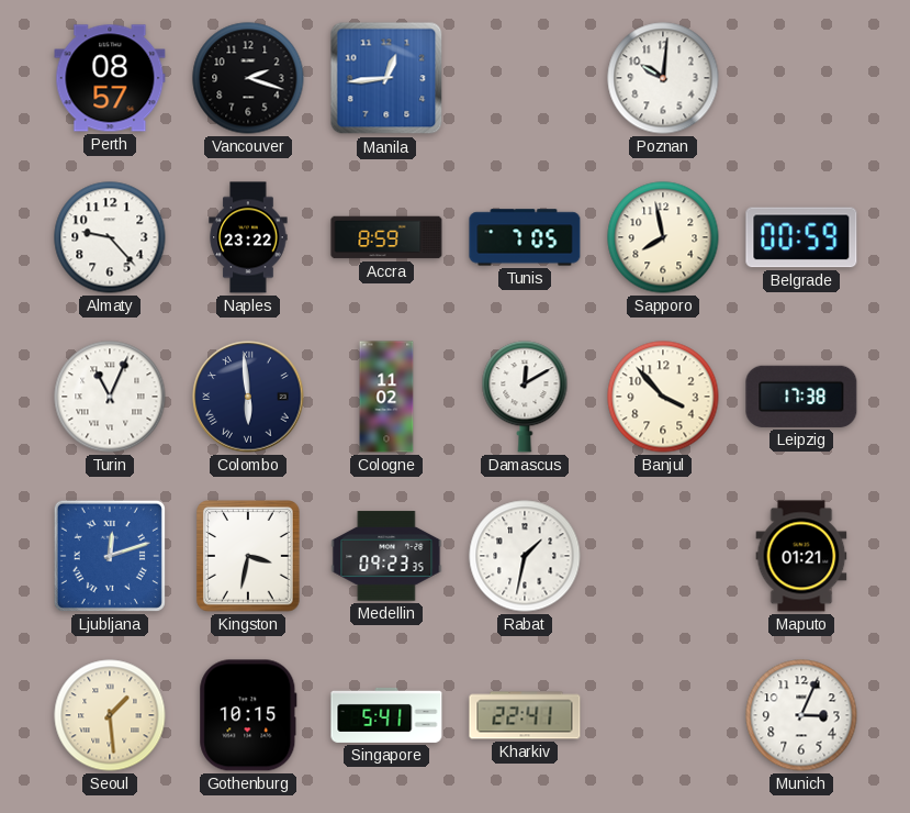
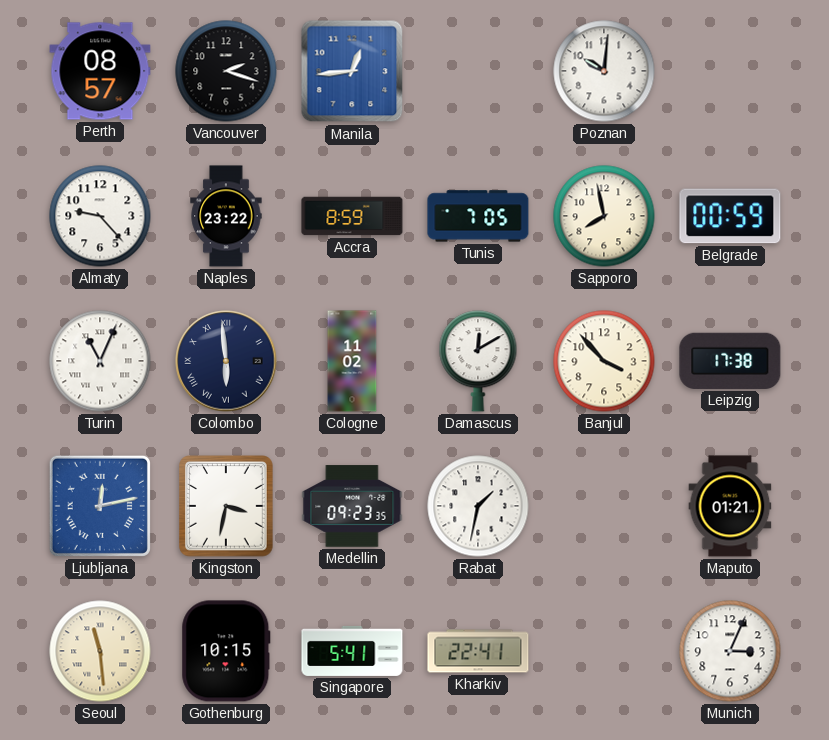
Ljubljana: 12:12 -> 12:13
Seoul: 1:29 -> 11:29
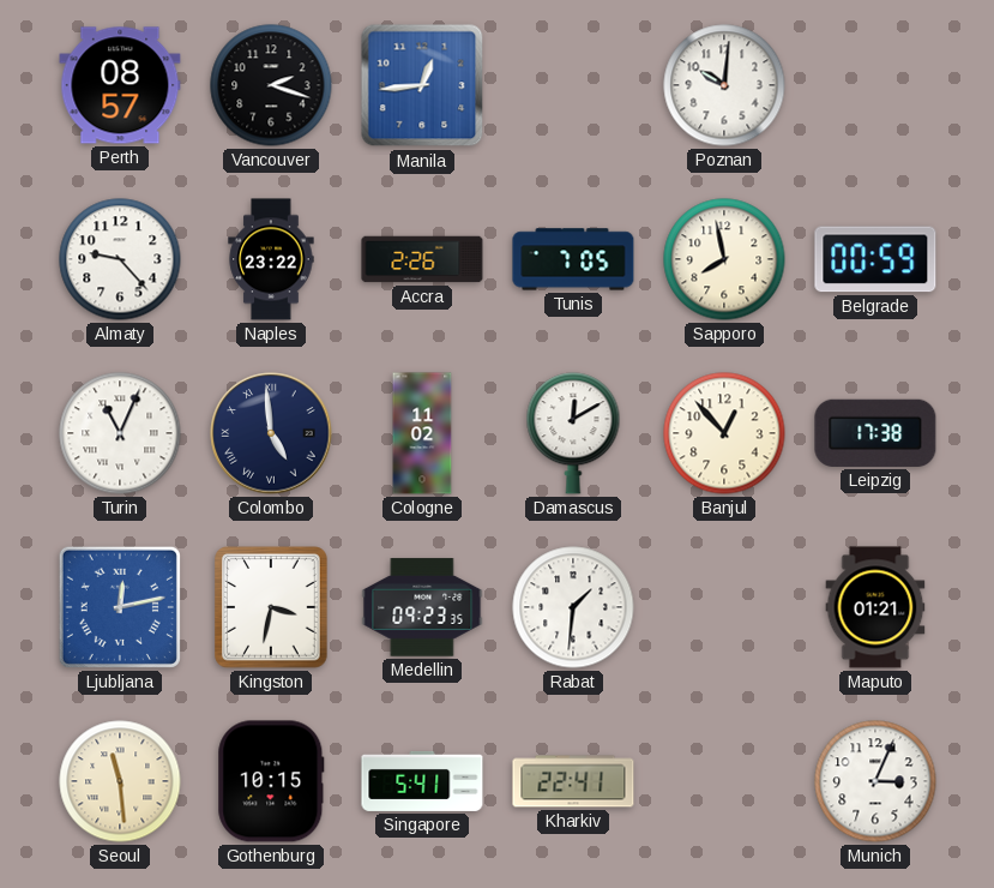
Accra: 8:59 -> 2:26
Colombo: 5:59 -> 4:59
Banjul: 3:53 -> 12:53
Rabat: 1:32 -> 1:31
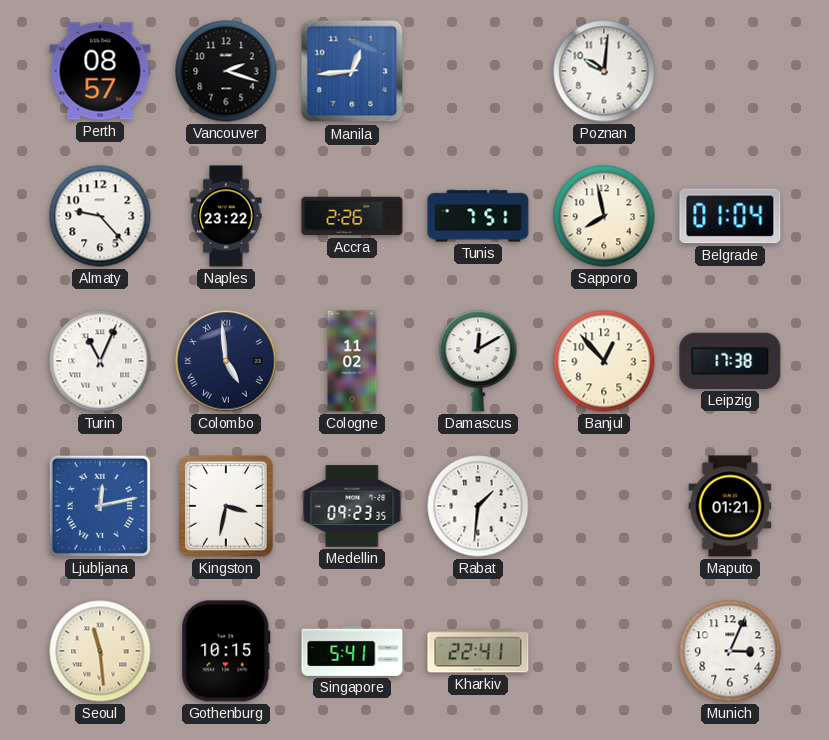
Tunis: 7:05 -> 7:51
Belgrade: 00:59 -> 01:04
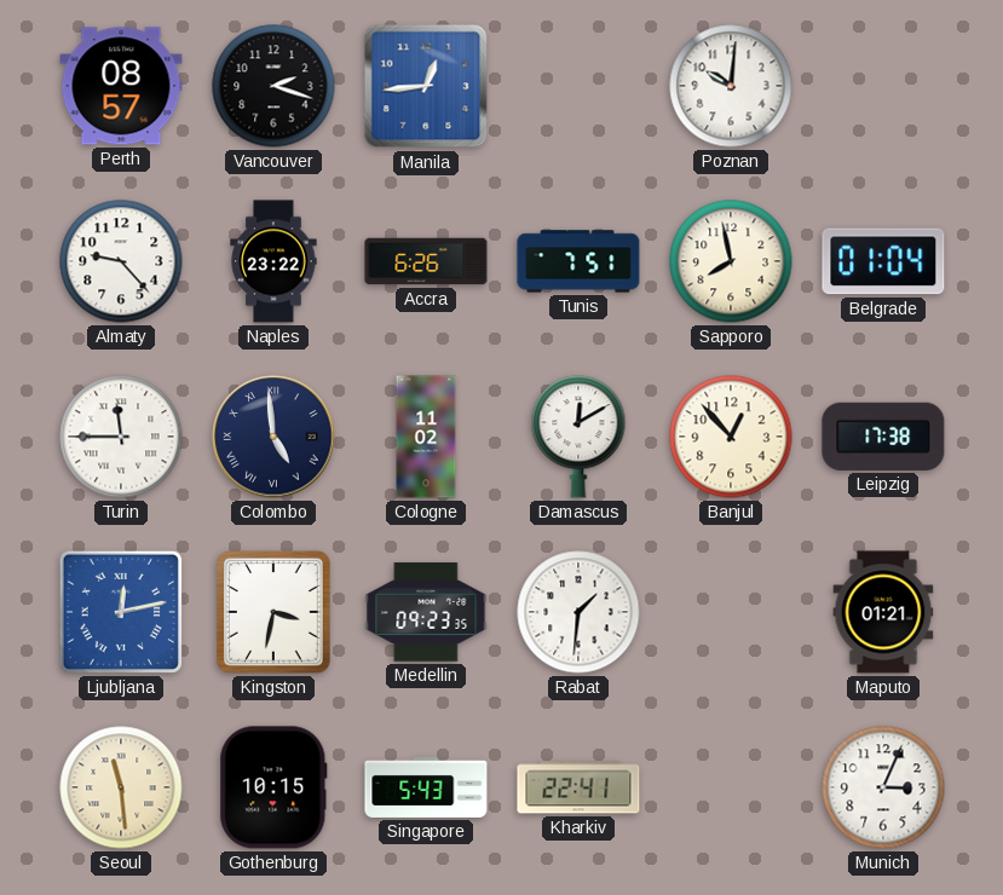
Accra: 2:26 -> 6:26
Turin: 11:04 -> 11:45
Singapore: 5:41 -> 5:43
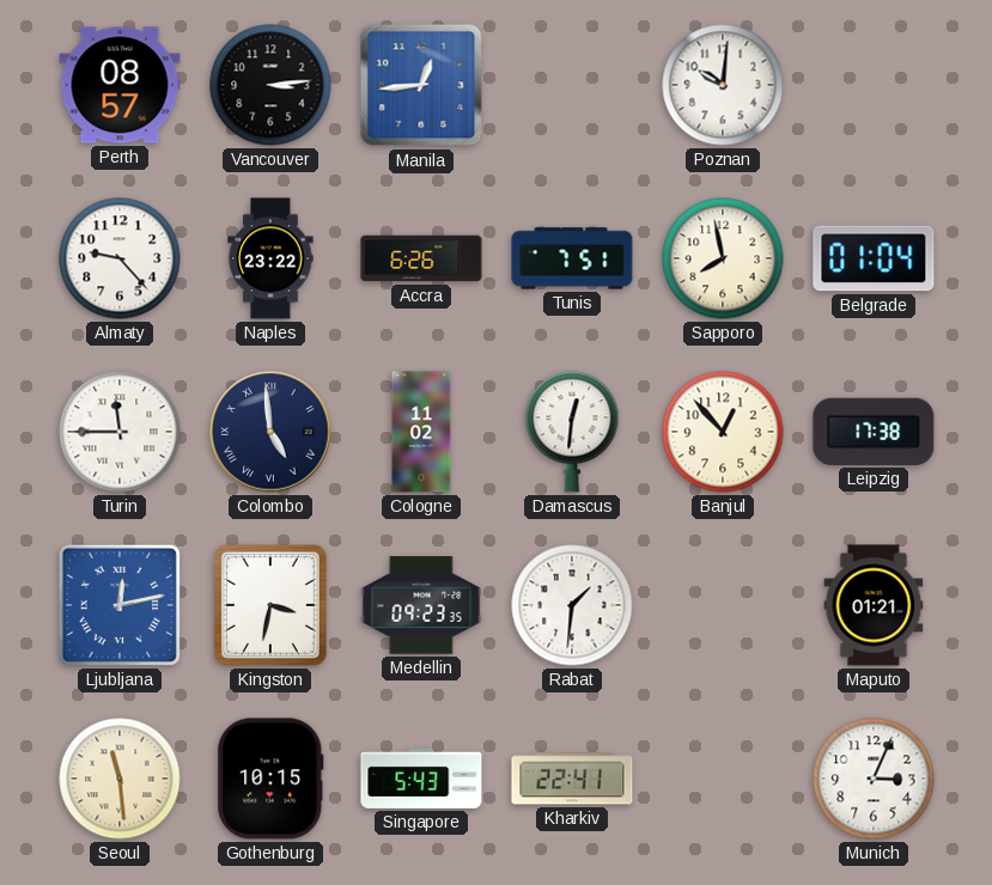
Vancouver: 2:18 -> 3:14
Damascus: 12:10 -> 12:31
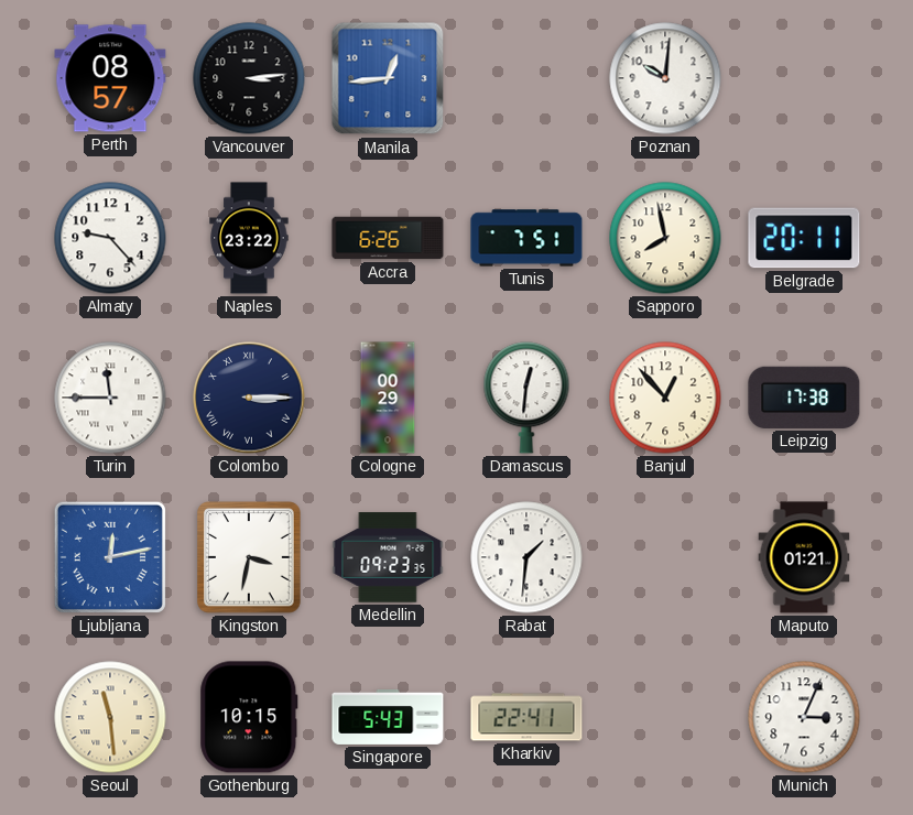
Belgrade: 01:04 -> 20:11
Colombo: 4:59 -> 3:15
Cologne: 11:02 -> 00:29
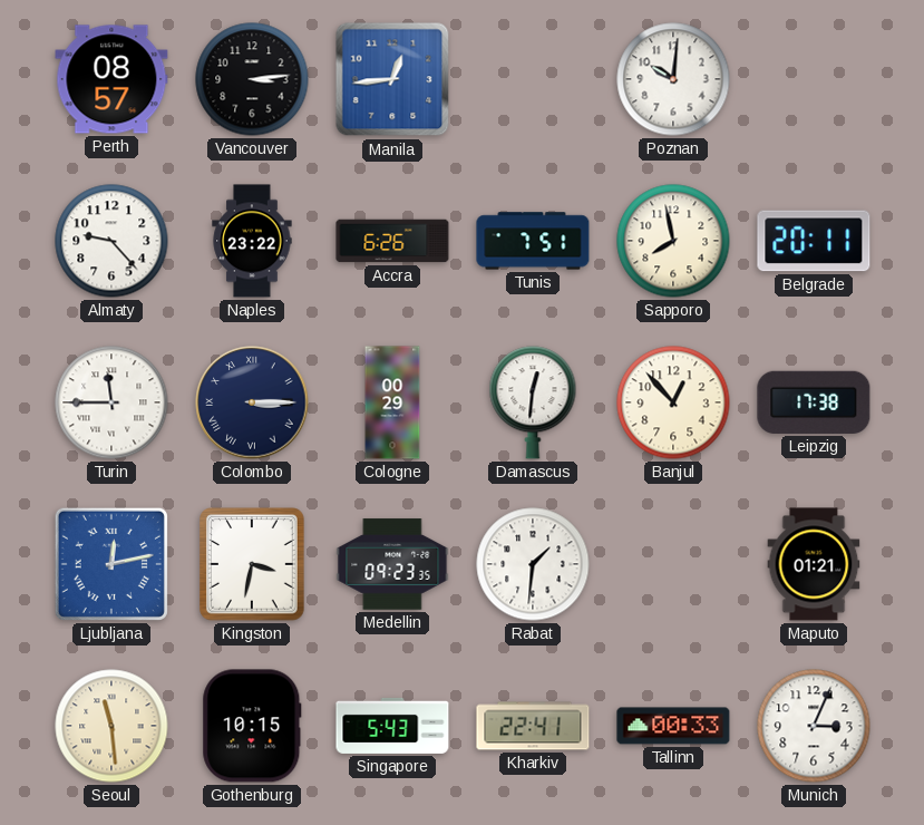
Tallinn: none -> 00:33
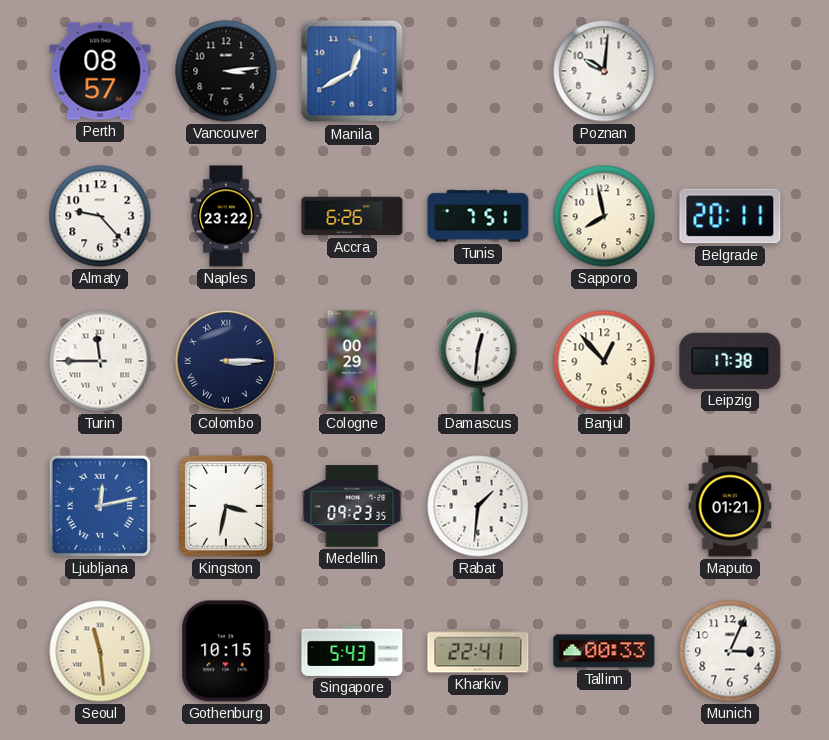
Manila: 12:44 -> 12:40
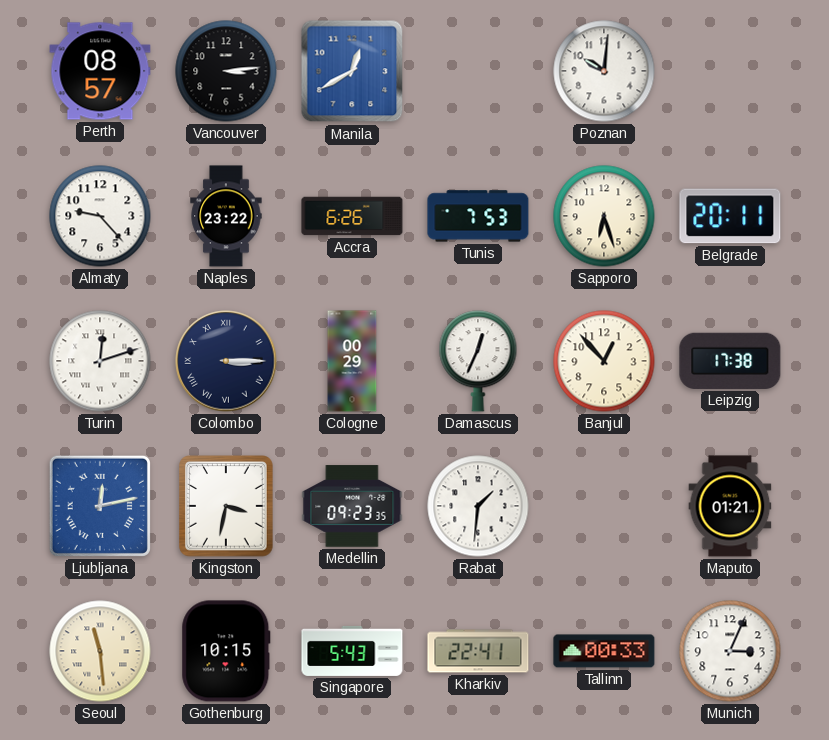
Tunis: 7:51 -> 7:53
Sapporo: 7:58 -> 6:27
Turin: 11:45 -> 12:12
Damascus: 12:31 -> 12:34
